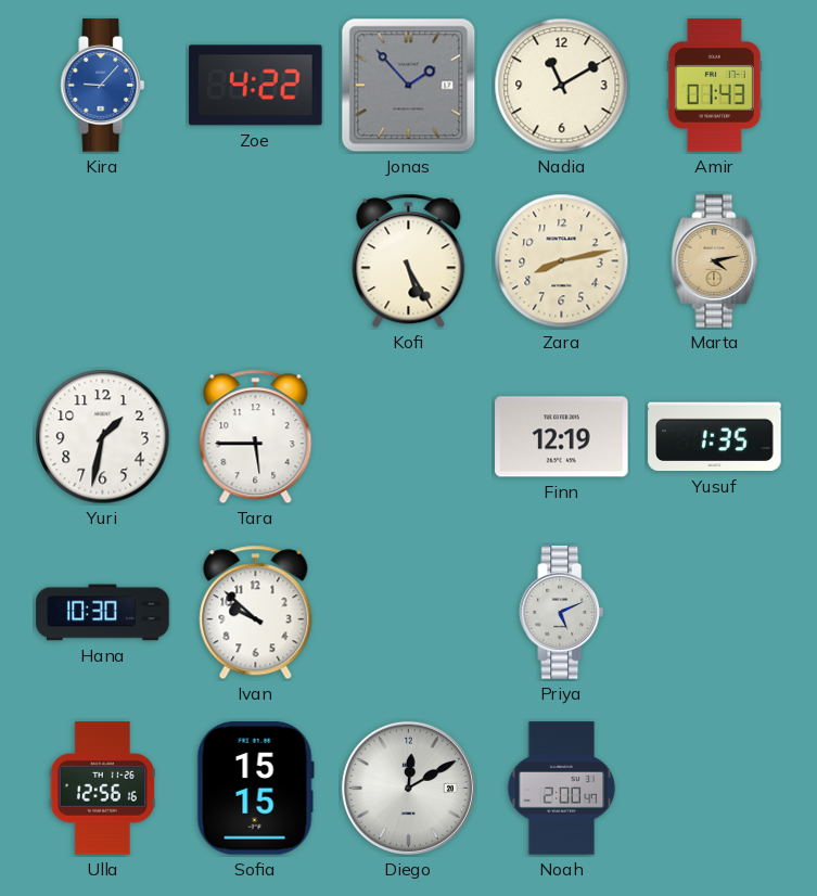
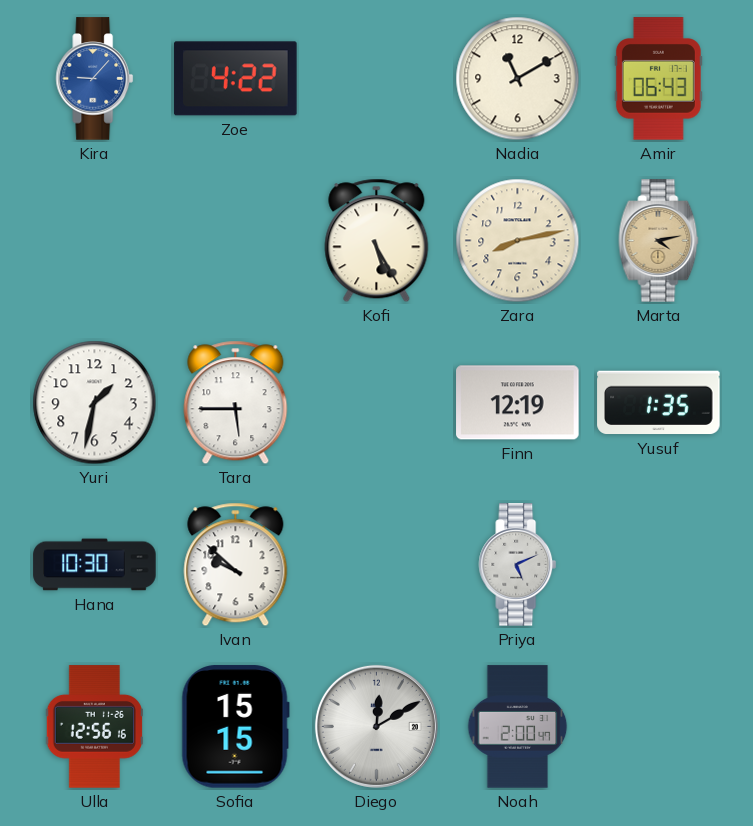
Jonas: 1:53 -> none
Amir: 01:43 -> 06:43
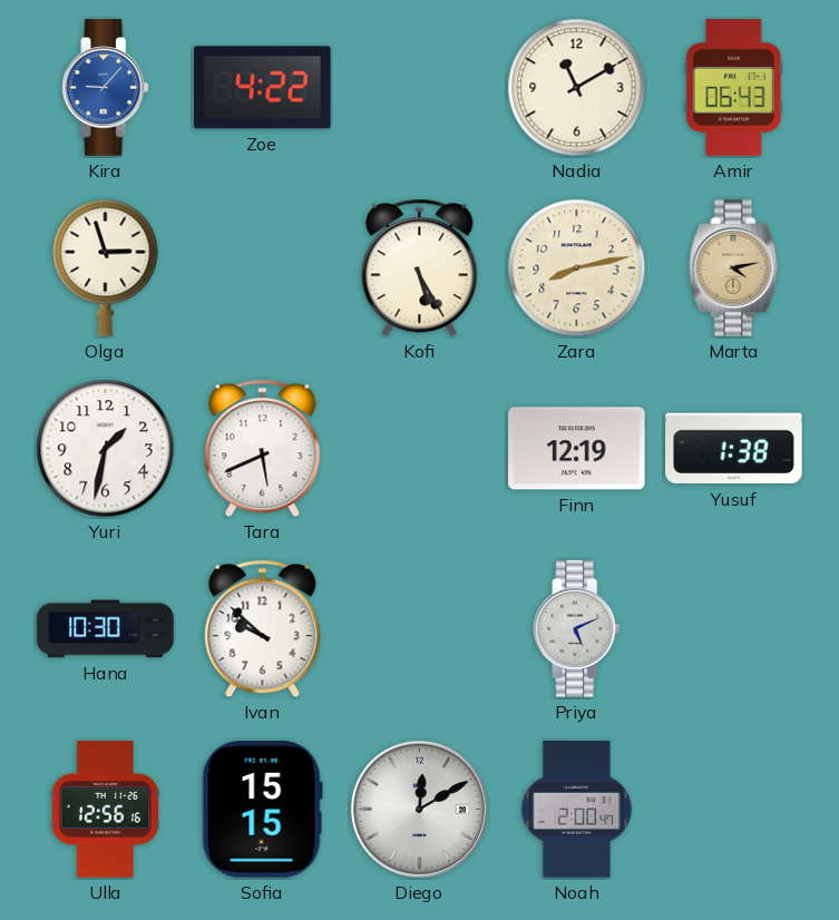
Olga: none -> 2:57
Tara: 5:45 -> 5:41
Yusuf: 1:35 -> 1:38
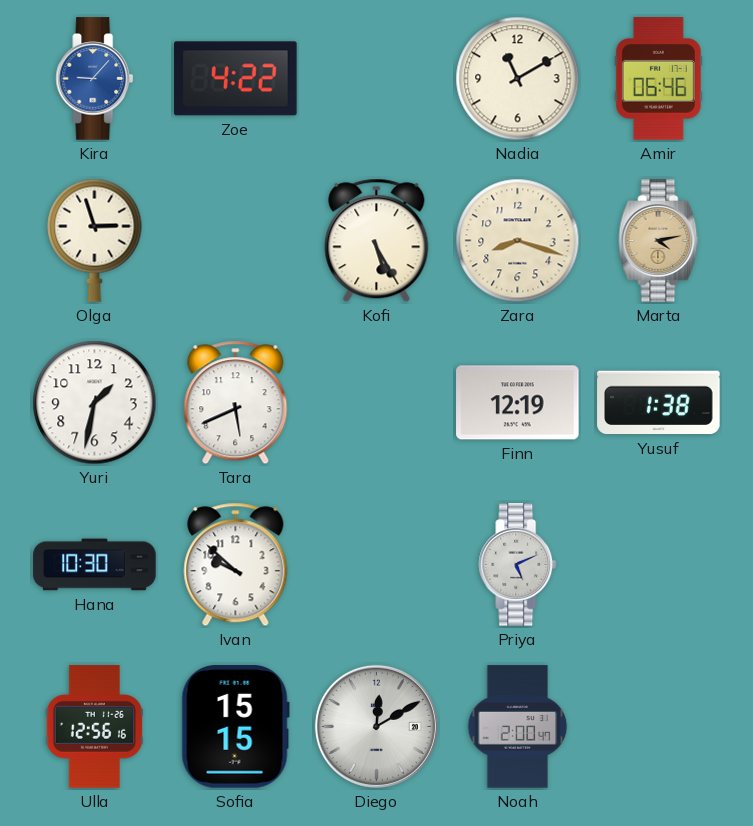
Amir: 06:43 -> 06:46
Zara: 8:13 -> 8:18
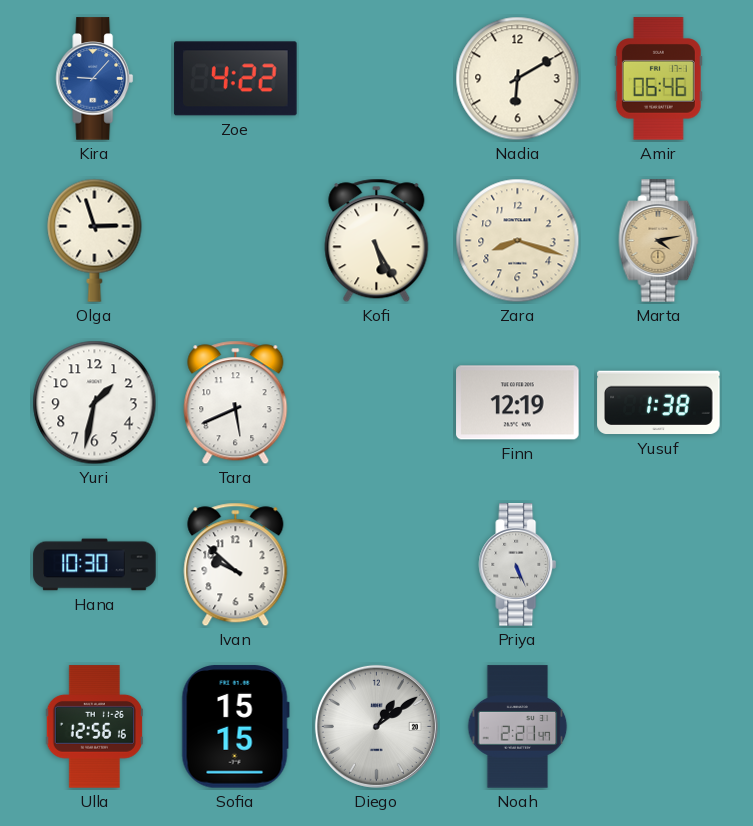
Nadia: 11:10 -> 6:10
Priya: 5:11 -> 5:26
Diego: 12:10 -> 1:09
Noah: 2:00 -> 2:21
